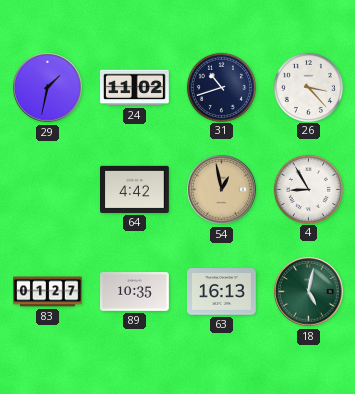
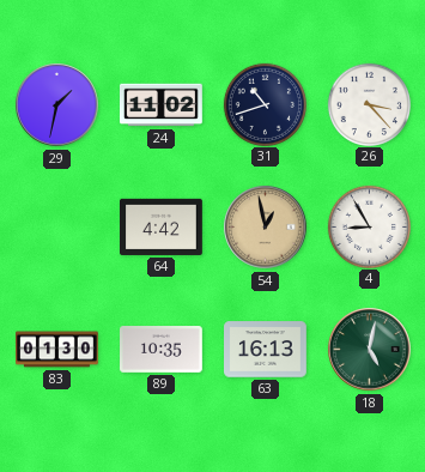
83: 01:27 -> 01:30
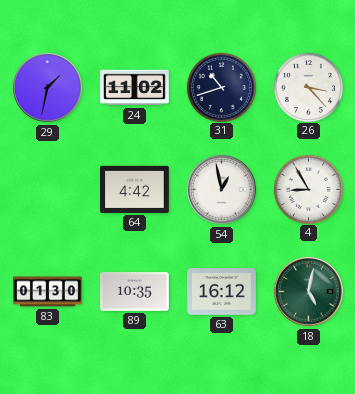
54 dial: champagne -> white
63: 16:13 -> 16:12
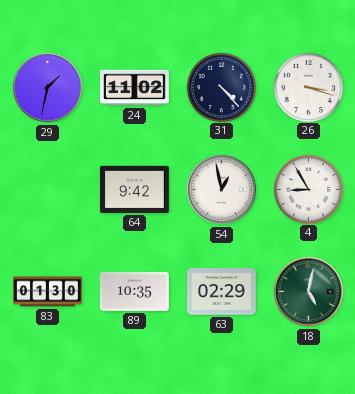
31: 10:42 -> 4:23
26: 3:23 -> 3:18
64: 4:42 -> 9:42
63: 16:12 -> 02:29
